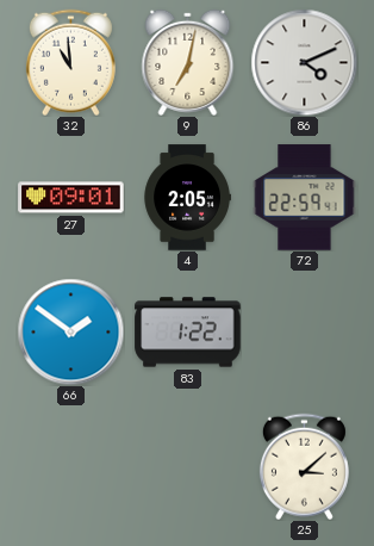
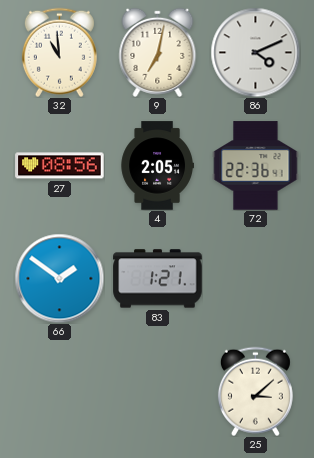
27: 09:01 -> 08:56
72: 22:59 -> 22:36
83: 1:22 -> 1:21
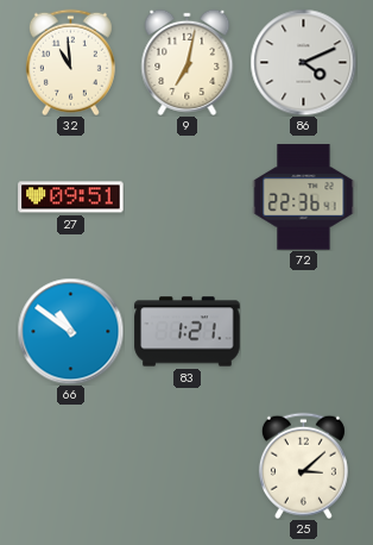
27: 08:56 -> 09:51
4: 2:05 -> none
66: 1:51 -> 10:51
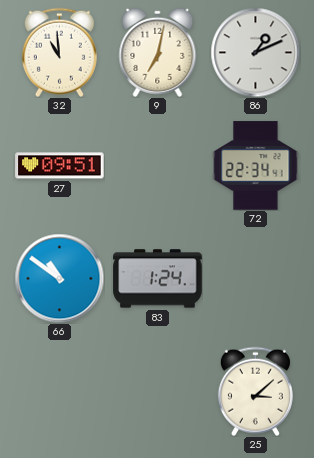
86: 4:11 -> 1:11
72: 22:36 -> 22:34
83: 1:21 -> 1:24
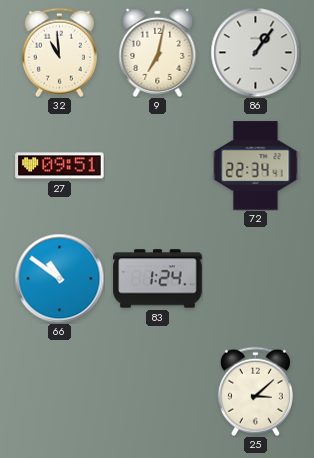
86: 1:11 -> 1:06
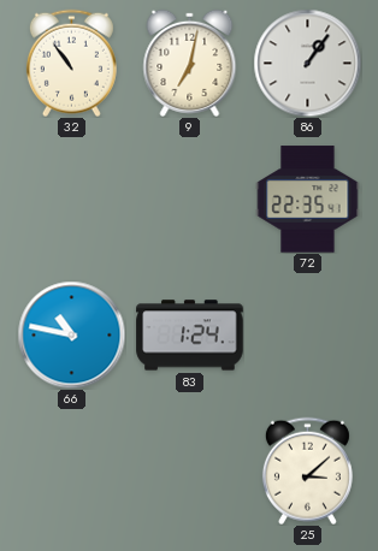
32: 10:59 -> 10:54
27: 09:51 -> none
72: 22:34 -> 22:35
66: 10:51 -> 10:47
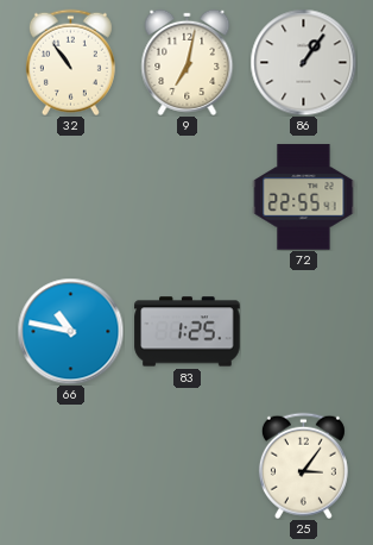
72: 22:35 -> 22:55
83: 1:24 -> 1:25
25: 3:08 -> 3:06
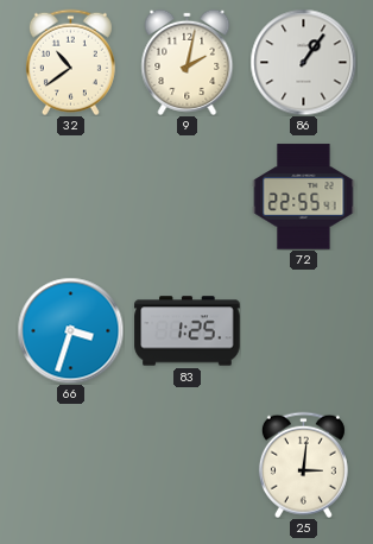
32: 10:54 -> 10:39
9: 7:02 -> 2:02
66: 10:47 -> 3:33
25: 3:06 -> 3:01
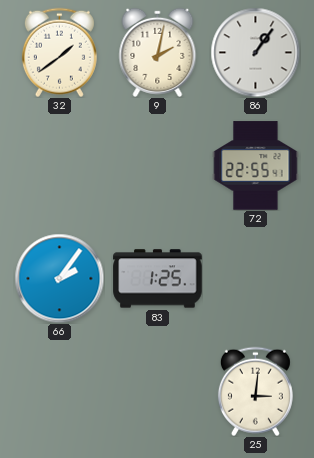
32: 10:39 -> 1:39
66: 3:33 -> 2:06
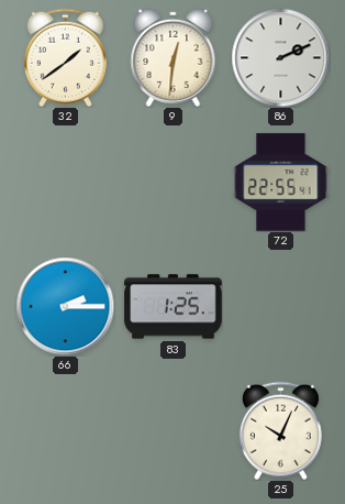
9: 2:02 -> 12:31
86: 1:06 -> 2:11
66: 2:06 -> 2:15
25: 3:01 -> 10:04
